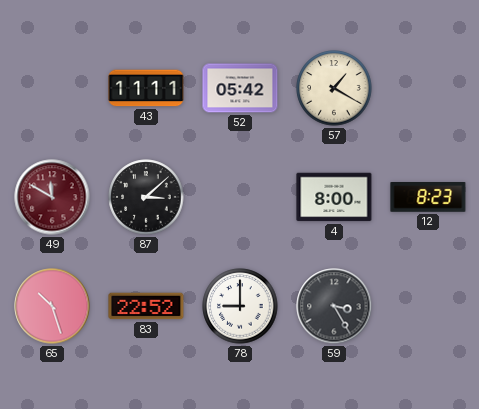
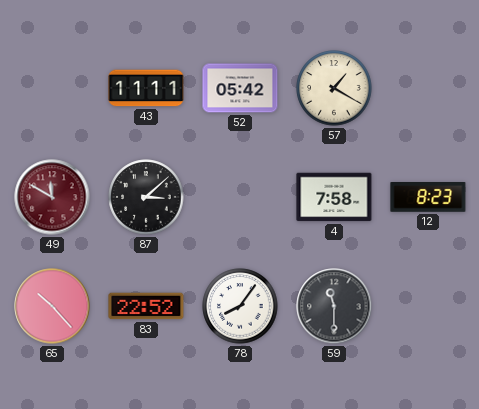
4: 8:00 -> 7:58
65: 10:27 -> 10:23
78: 9:00 -> 8:06
59: 3:25 -> 11:30
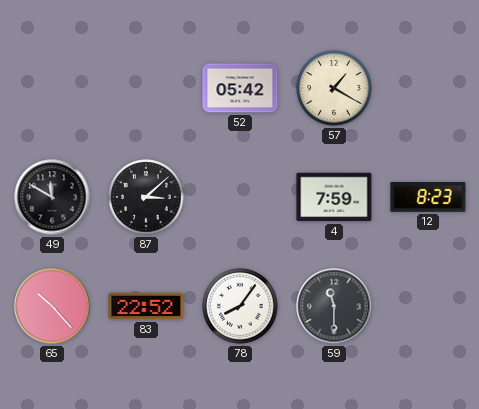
43: 11:11 -> none
49 dial: burgundy -> black
4: 7:58 -> 7:59
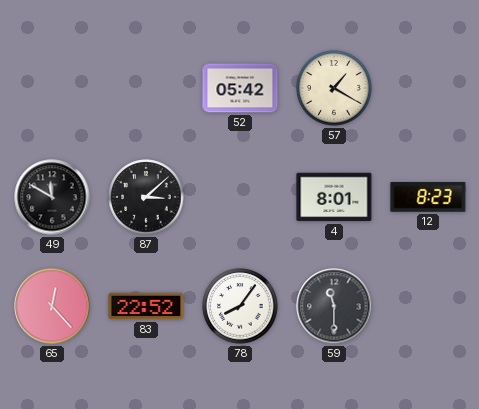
4: 7:59 -> 8:01
65: 10:23 -> 12:23
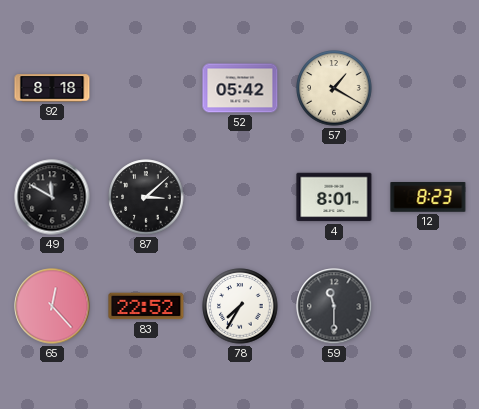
92: none -> 8:18
78: 8:06 -> 7:35
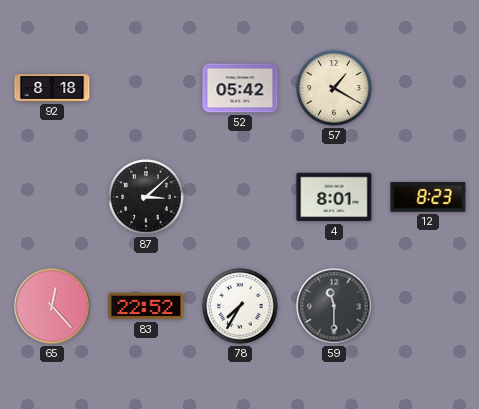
49: 11:50 -> none
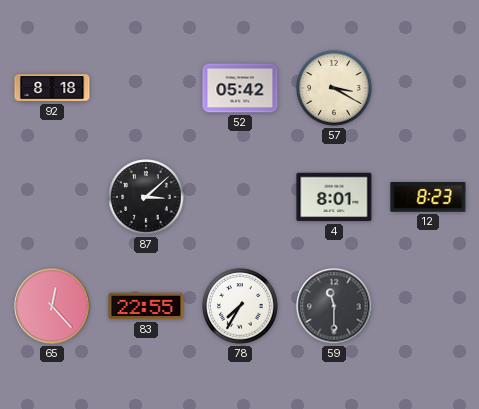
57: 1:20 -> 3:20
83: 22:52 -> 22:55
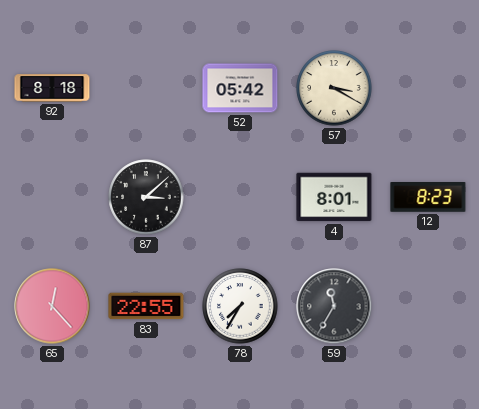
59: 11:30 -> 11:35
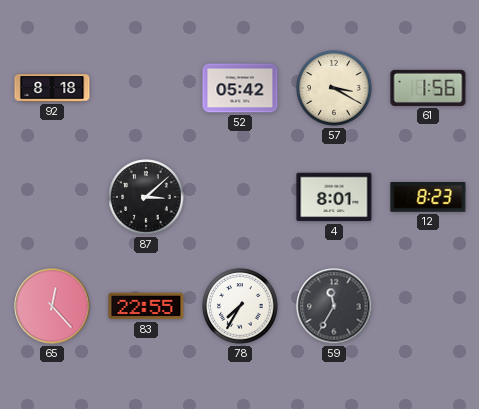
61: none -> 1:56
